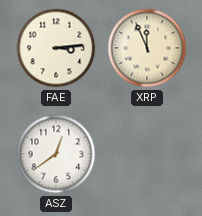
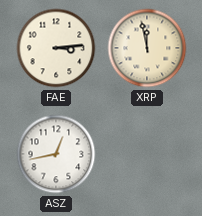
XRP: 11:56 -> 11:58
ASZ: 12:39 -> 12:43
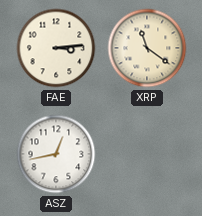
XRP: 11:58 -> 11:21
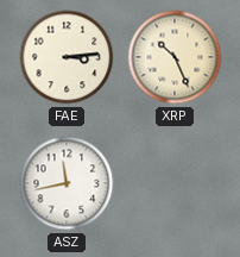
XRP: 11:21 -> 10:26
ASZ: 12:43 -> 11:43
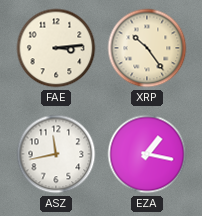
XRP: 10:26 -> 10:24
EZA: none -> 1:17
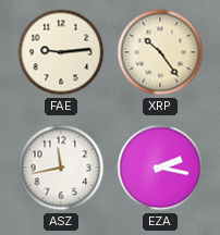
FAE: 3:14 -> 9:14
EZA: 1:17 -> 2:17
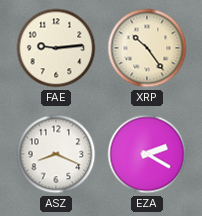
ASZ: 11:43 -> 8:19
EZA: 2:17 -> 2:20
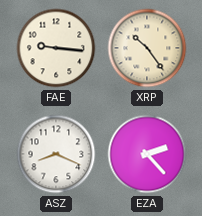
FAE: 9:14 -> 9:16
EZA: 2:20 -> 2:23
